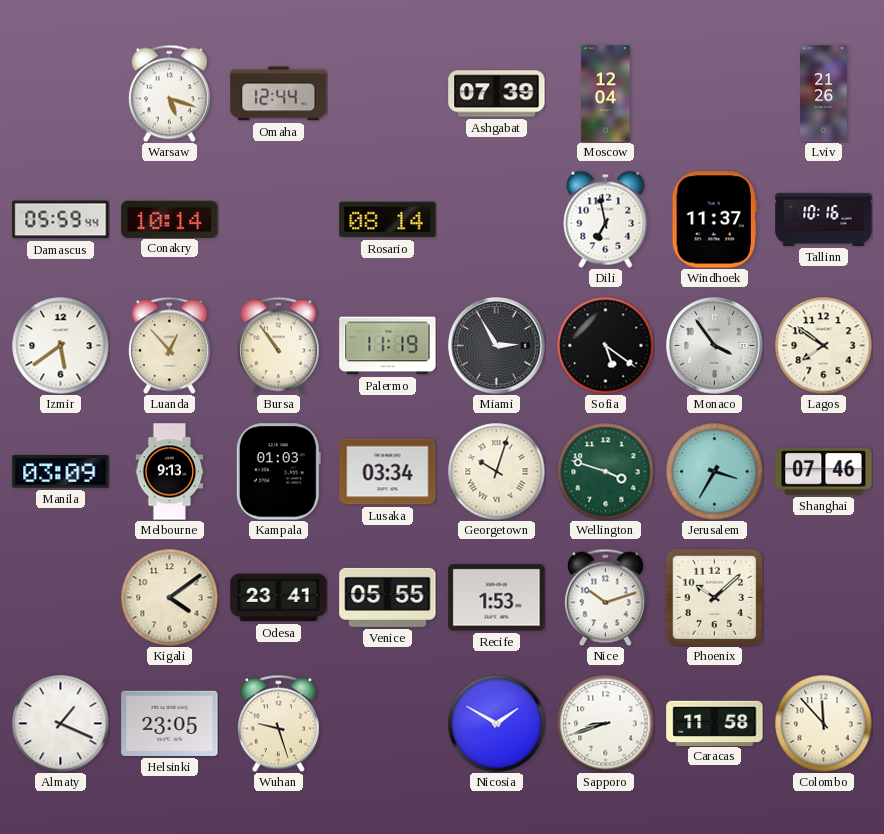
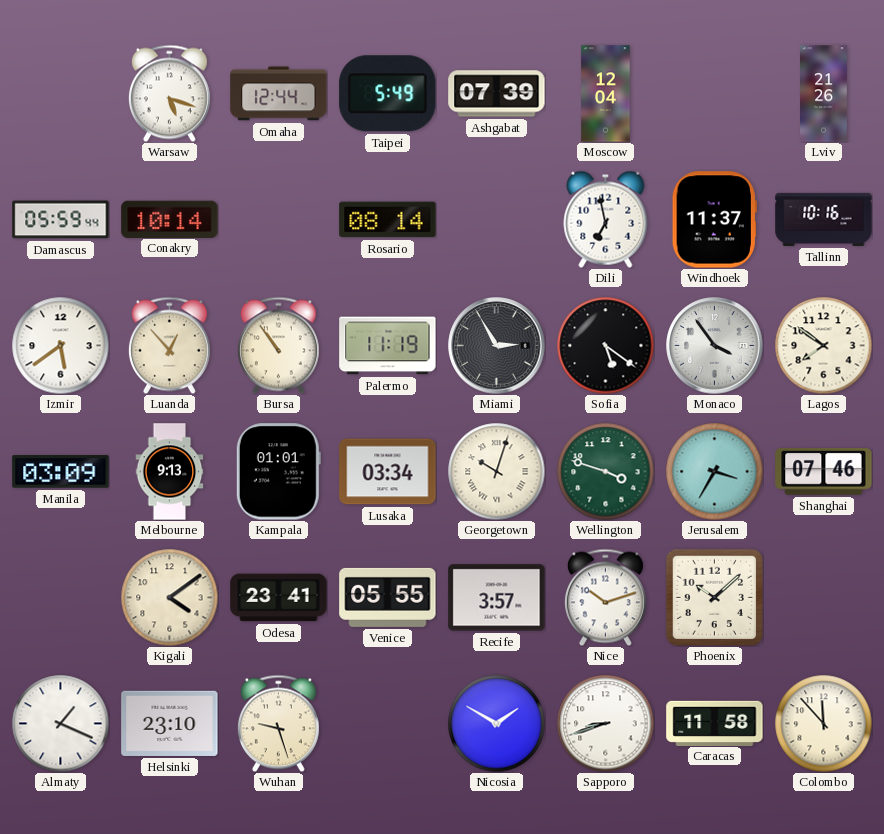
Taipei: none -> 5:49
Kampala: 01:03 -> 01:01
Recife: 1:53 -> 3:57
Helsinki: 23:05 -> 23:10
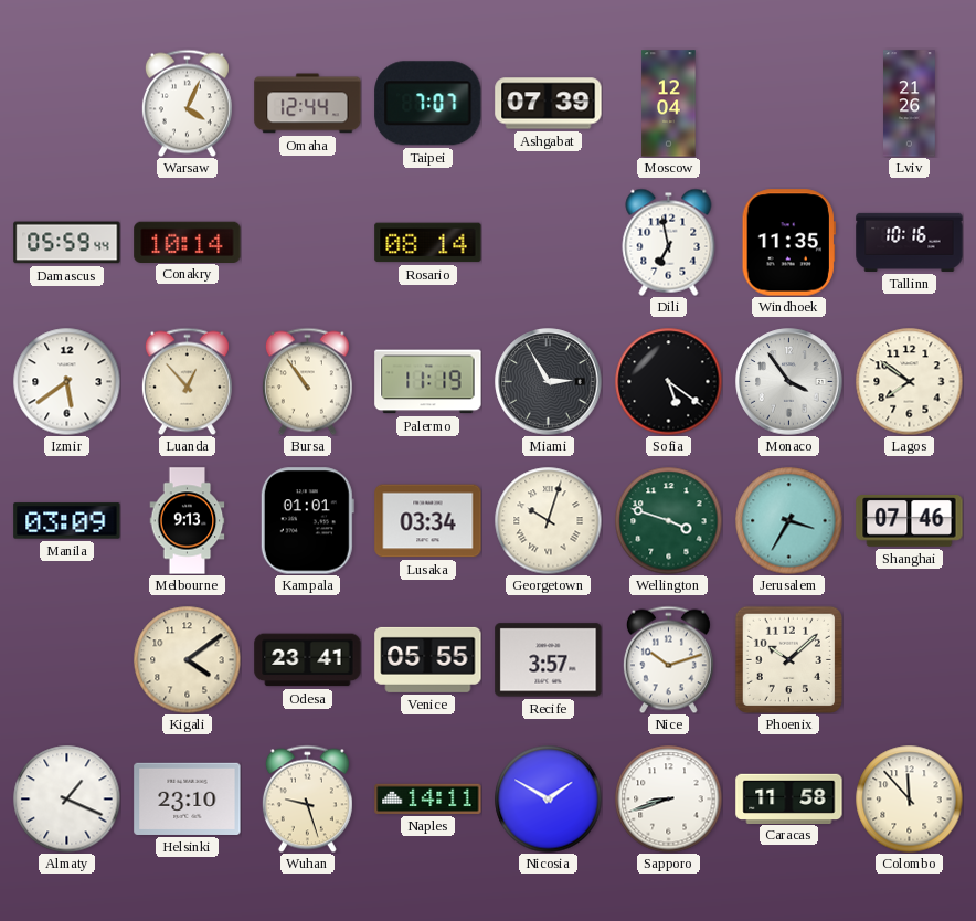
Warsaw: 5:18 -> 4:04
Taipei: 5:49 -> 7:07
Windhoek: 11:37 -> 11:35
Naples: none -> 14:11
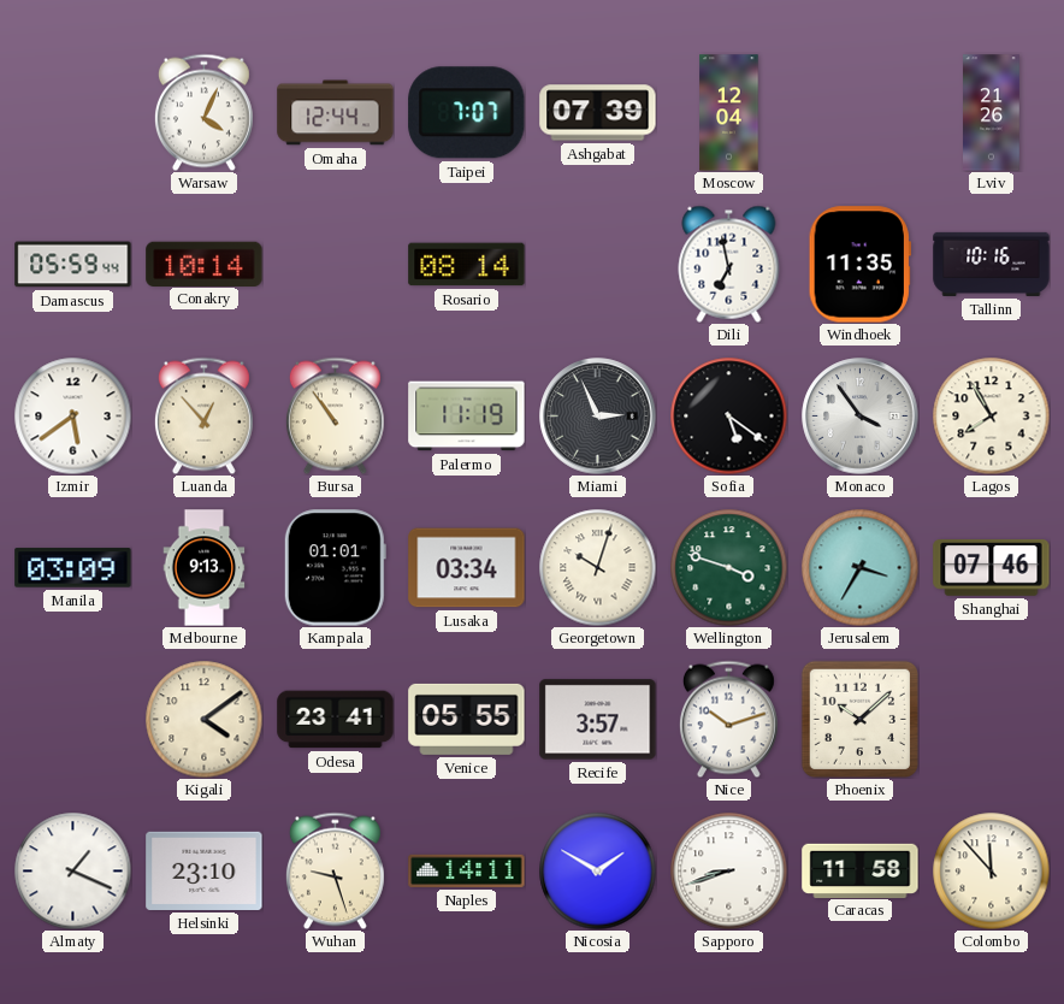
Miami: 2:55 -> 2:56
Lagos: 7:51 -> 7:55
